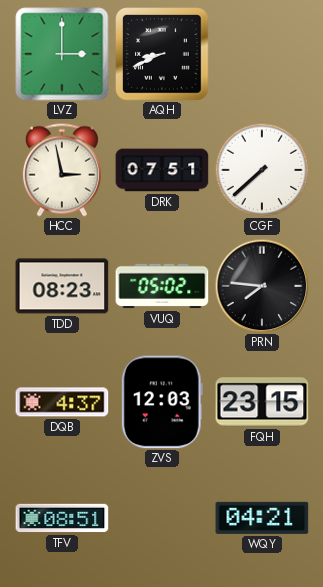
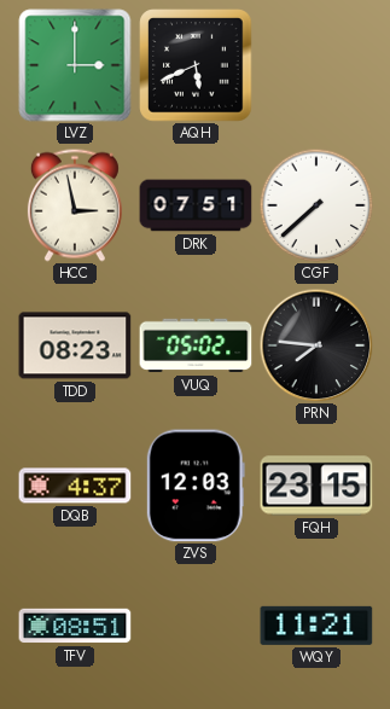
AQH: 8:41 -> 5:41
WQY: 04:21 -> 11:21
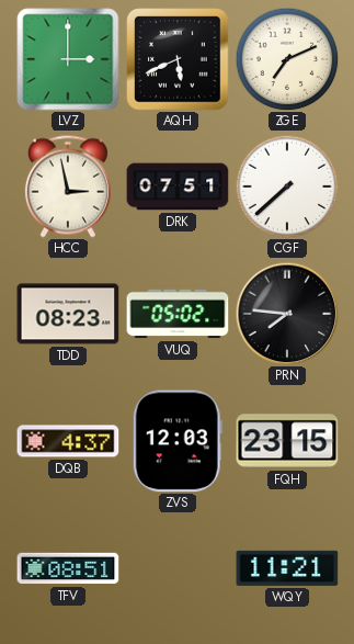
ZGE: none -> 7:11
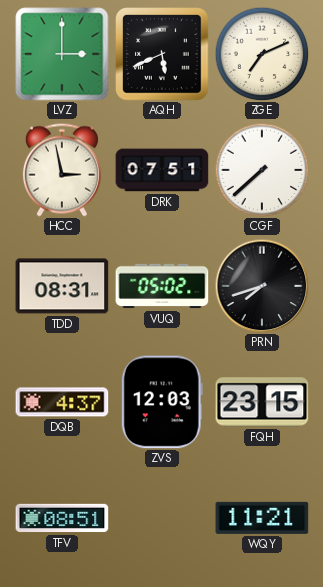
TDD: 08:23 -> 08:31
PRN: 7:46 -> 7:42
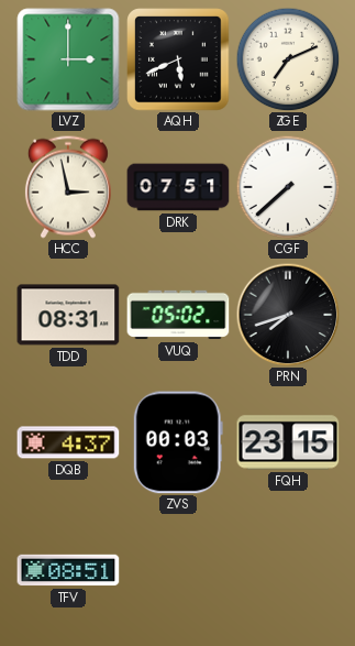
ZVS: 12:03 -> 00:03
WQY: 11:21 -> none
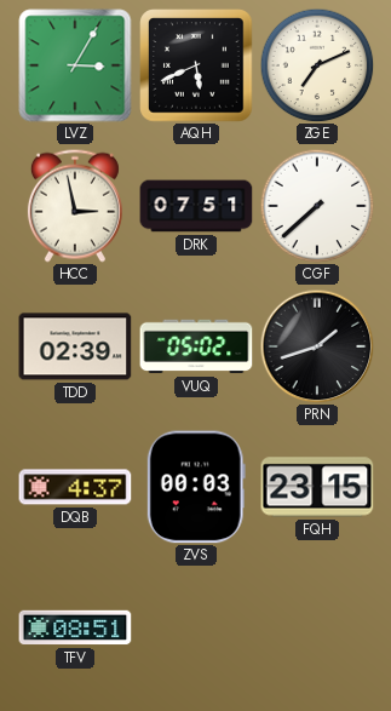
LVZ: 3:00 -> 3:05
TDD: 08:31 -> 02:39
PRN: 7:42 -> 1:42
